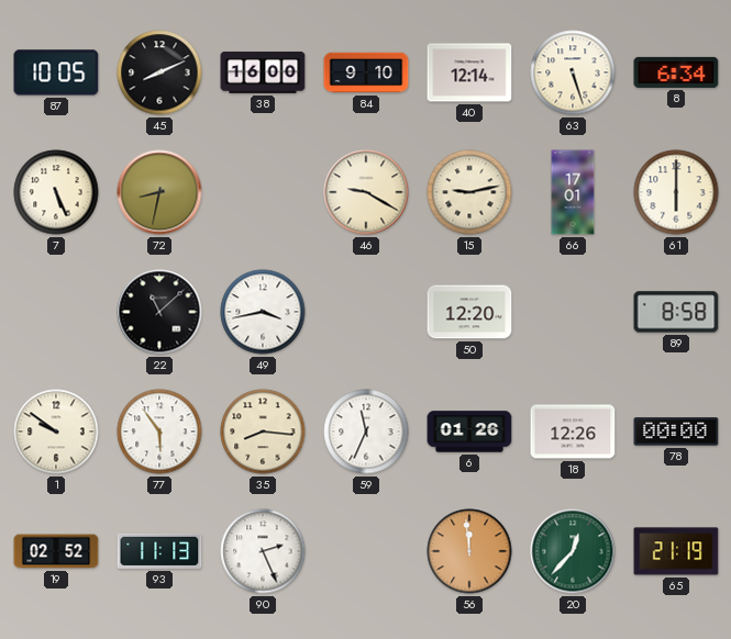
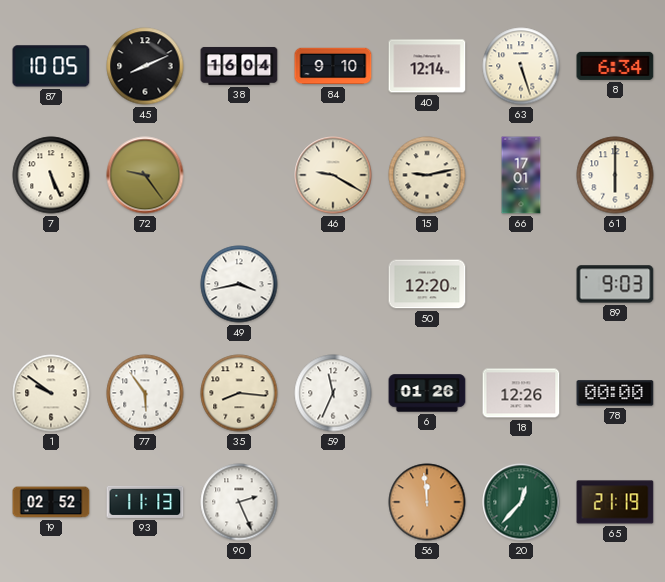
38: 16:00 -> 16:04
72: 8:32 -> 9:24
22: 11:08 -> none
89: 8:58 -> 9:03
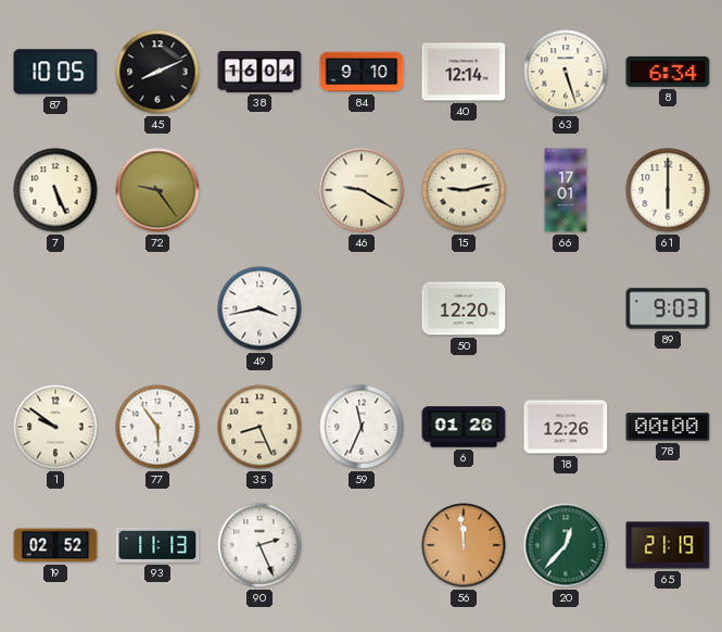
35: 8:16 -> 8:26
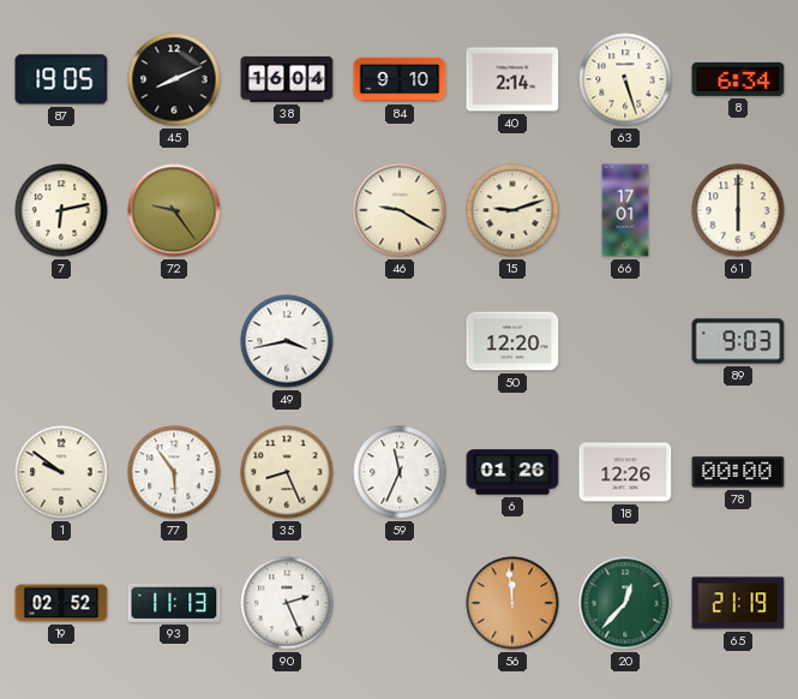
87: 10:05 -> 19:05
40: 12:14 -> 2:14
7: 5:26 -> 6:13
15: 9:13 -> 9:12
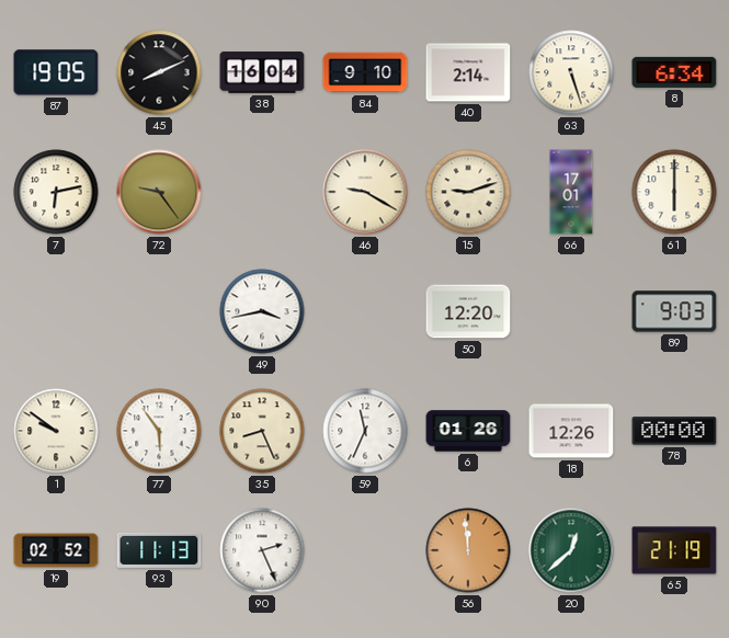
20: 12:37 -> 12:38
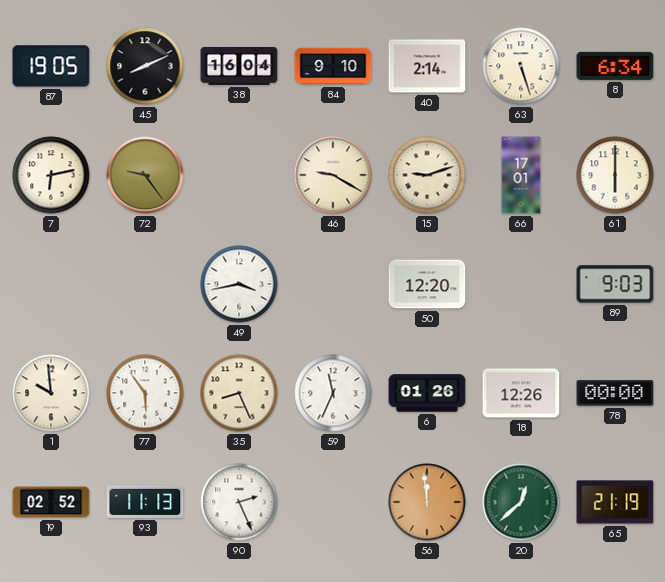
1: 9:51 -> 9:59
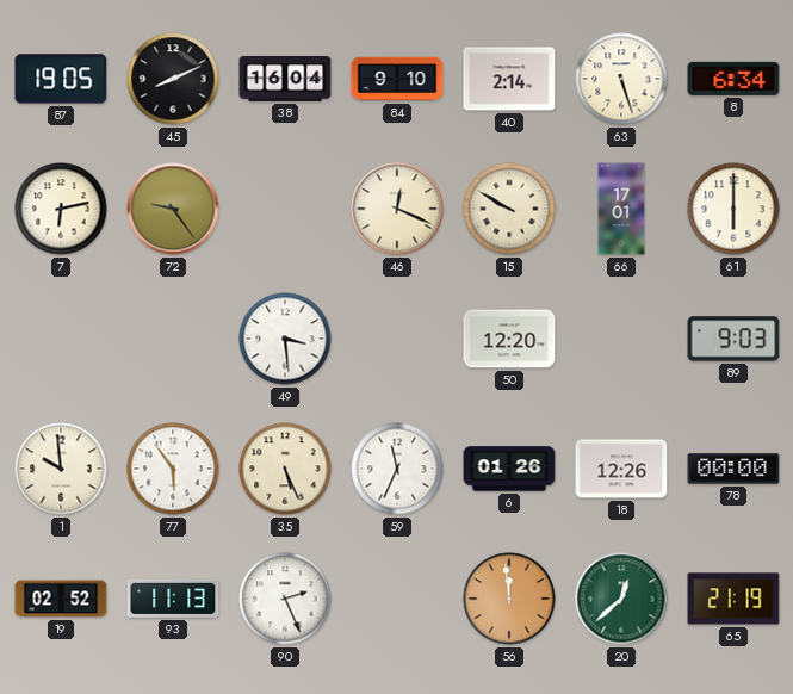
46: 9:20 -> 12:19
15: 9:12 -> 9:50
49: 3:43 -> 3:29
35: 8:26 -> 5:26
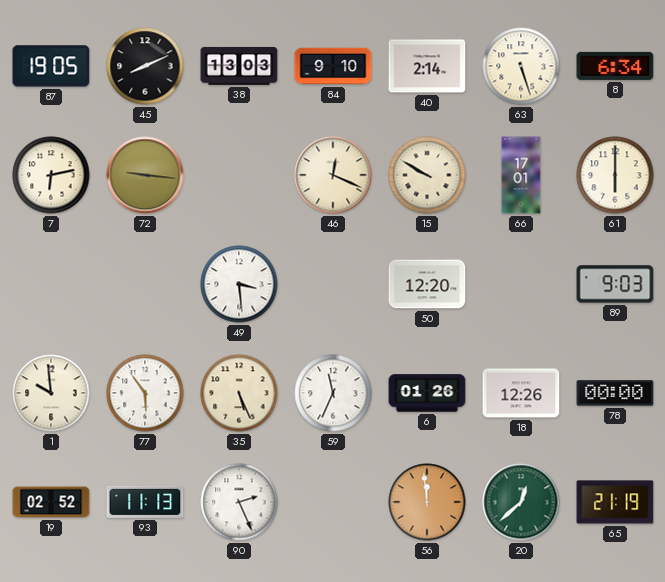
38: 16:04 -> 13:03
72: 9:24 -> 9:16
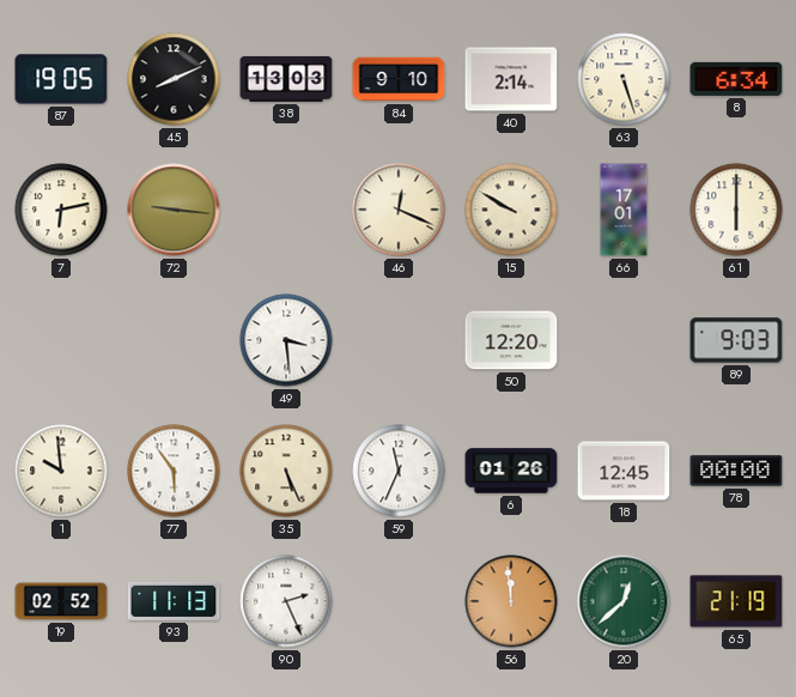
18: 12:26 -> 12:45
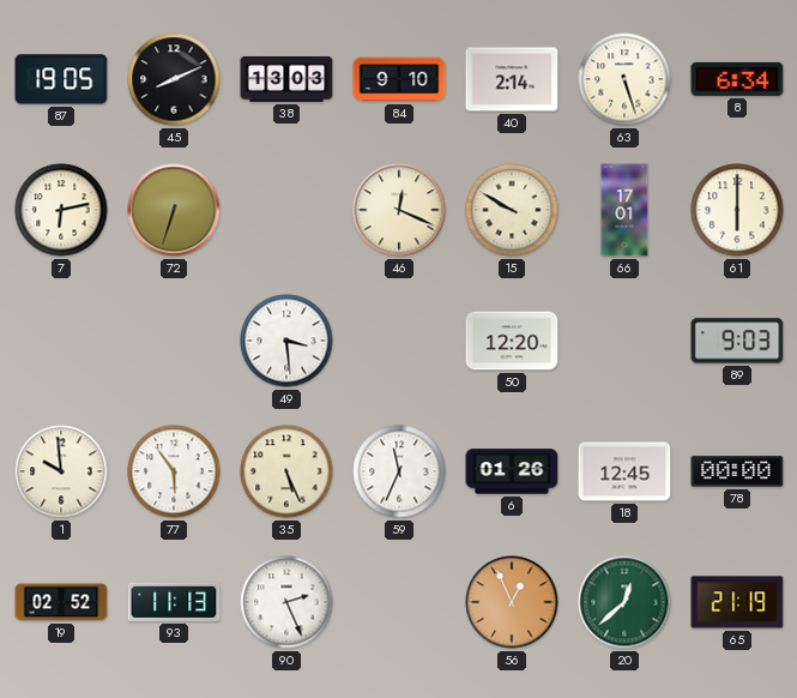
72: 9:16 -> 6:33
56: 11:59 -> 12:56
